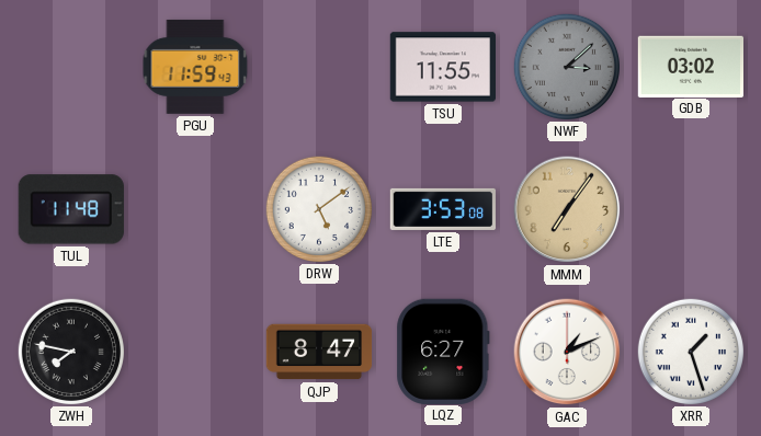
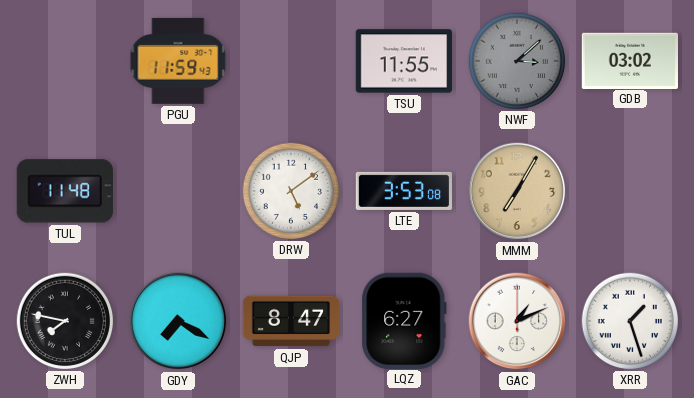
MMM: 7:06 -> 7:05
GDY: none -> 7:20
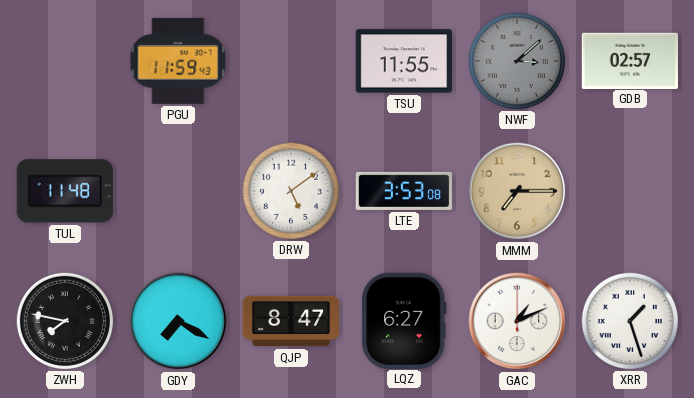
GDB: 03:02 -> 02:57
MMM: 7:05 -> 7:15
